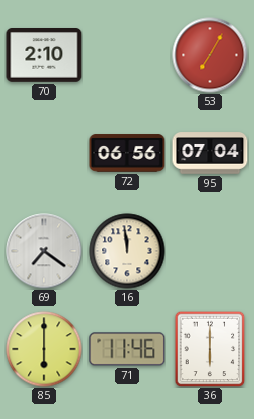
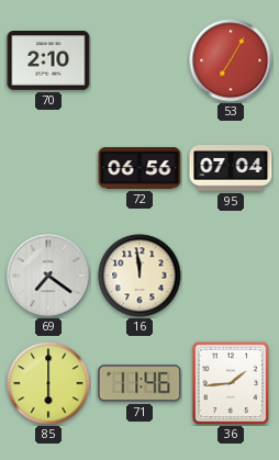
36: 6:00 -> 1:44
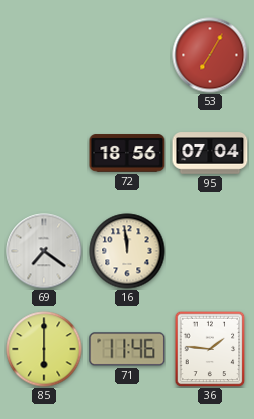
70: 2:10 -> none
72: 06:56 -> 18:56
36: 1:44 -> 1:46
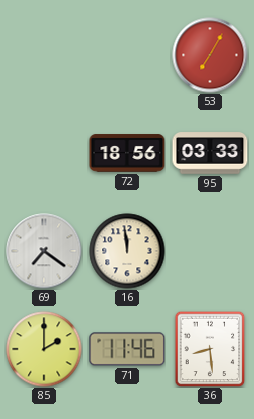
95: 07:04 -> 03:33
85: 6:00 -> 2:00
36: 1:46 -> 8:29
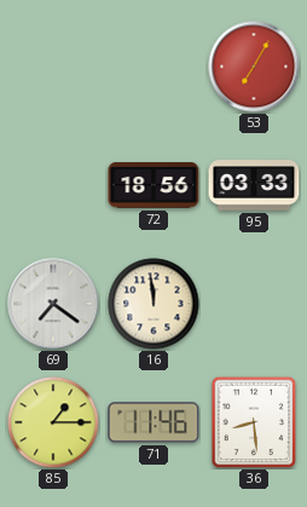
85: 2:00 -> 1:15
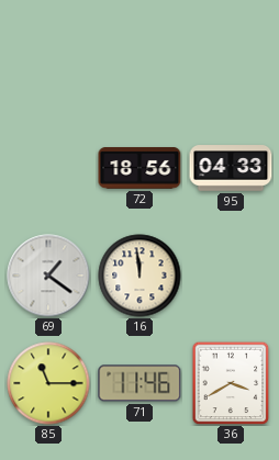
53: 7:05 -> none
95: 03:33 -> 04:33
69: 7:21 -> 1:21
85: 1:15 -> 11:15
36: 8:29 -> 3:40
